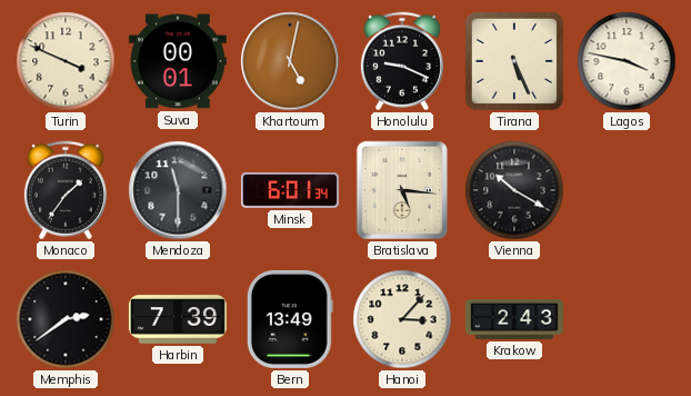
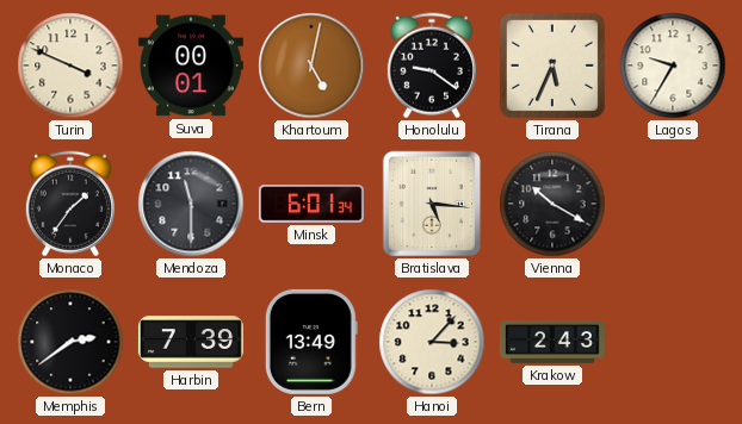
Honolulu: 9:19 -> 9:21
Tirana: 5:26 -> 5:34
Lagos: 3:47 -> 9:35
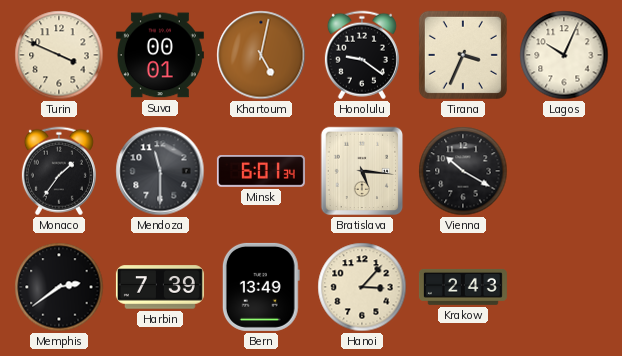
Tirana: 5:34 -> 3:34
Lagos: 9:35 -> 10:04
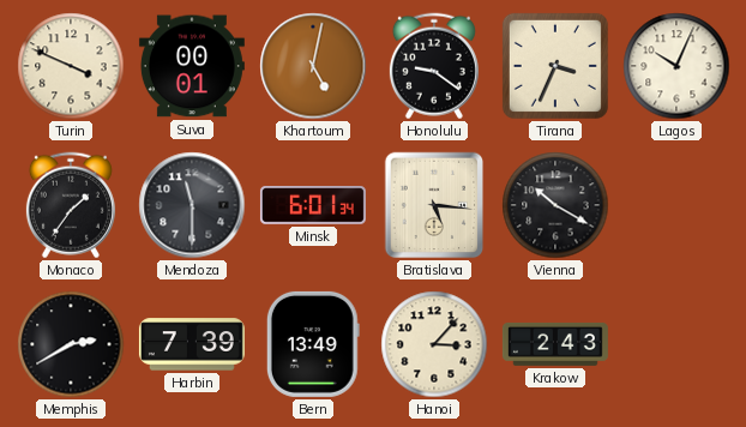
Memphis: 2:39 -> 2:40
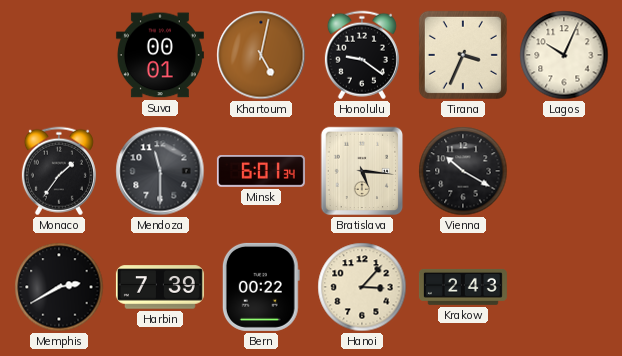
Turin: 3:49 -> none
Bern: 13:49 -> 00:22
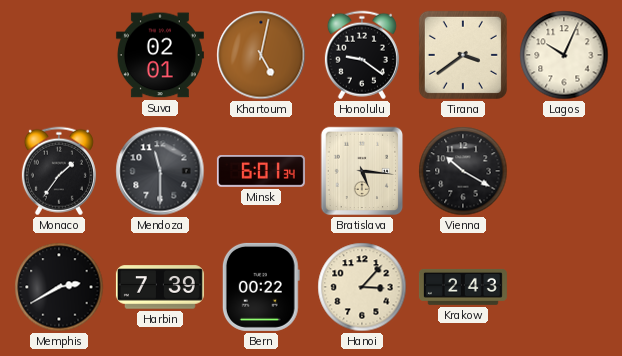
Suva: 00:01 -> 02:01
Tirana: 3:34 -> 3:39
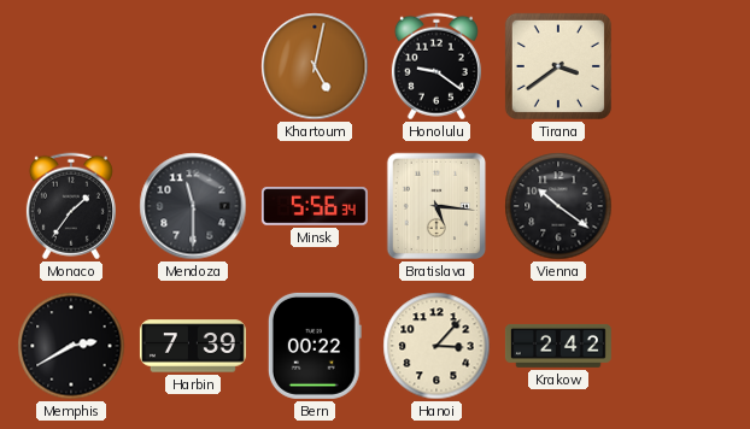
Suva: 02:01 -> none
Lagos: 10:04 -> none
Minsk: 6:01 -> 5:56
Vienna: 10:20 -> 10:21
Krakow: 2:43 -> 2:42
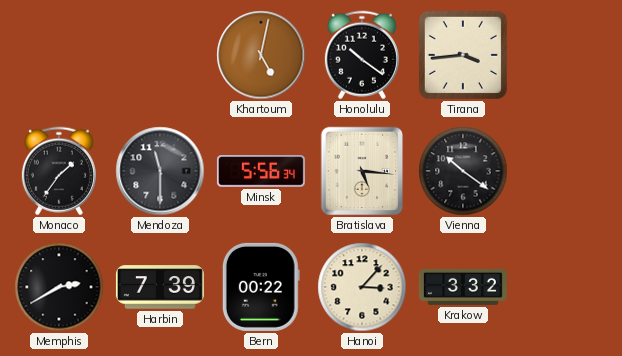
Honolulu: 9:21 -> 10:21
Tirana: 3:39 -> 3:44
Krakow: 2:42 -> 3:32
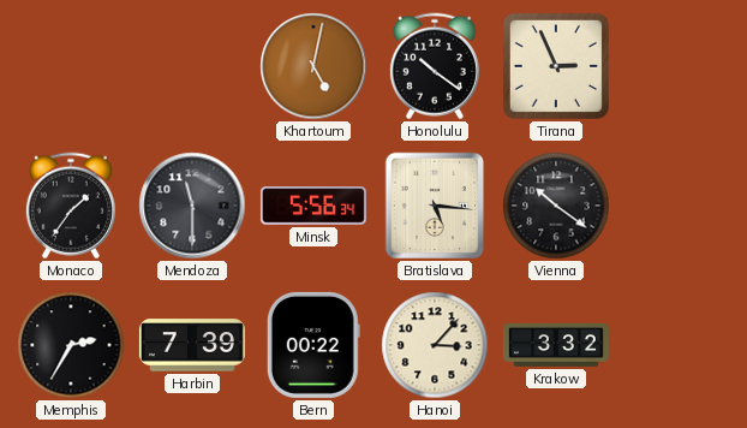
Tirana: 3:44 -> 2:56
Memphis: 2:40 -> 2:35
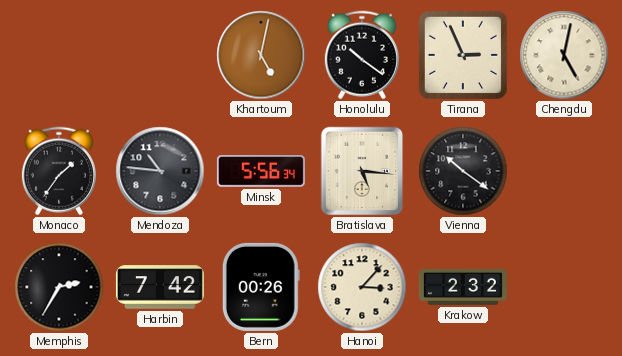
Chengdu: none -> 5:02
Mendoza: 11:30 -> 10:46
Harbin: 7:39 -> 7:42
Bern: 00:22 -> 00:26
Krakow: 3:32 -> 2:32
